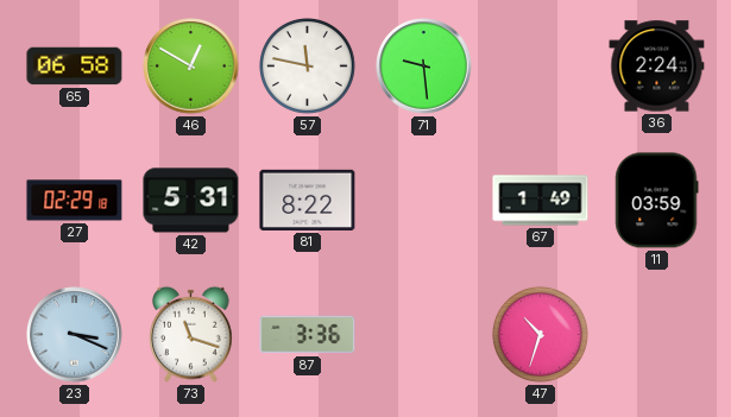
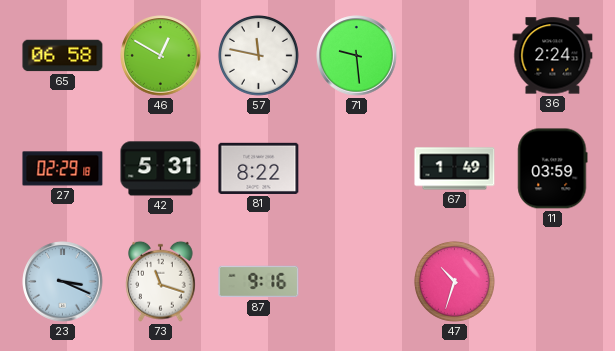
87: 3:36 -> 9:16
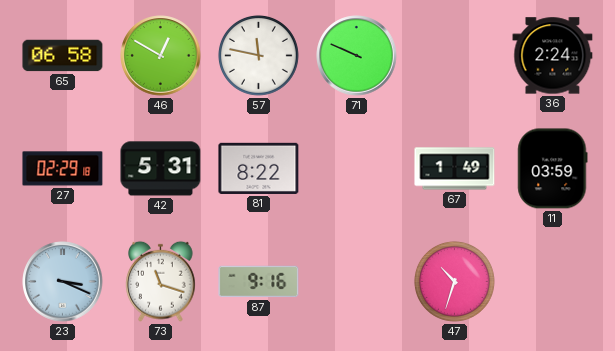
71: 9:29 -> 9:49
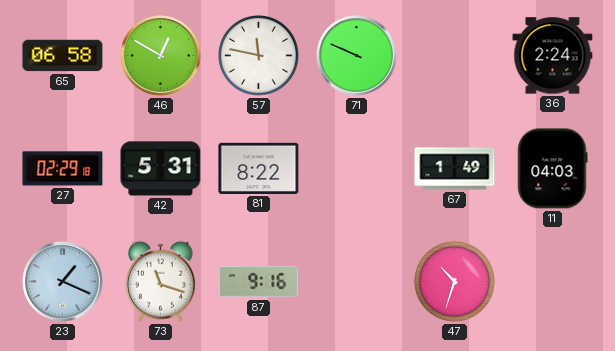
11: 03:59 -> 04:03
23: 3:19 -> 1:19
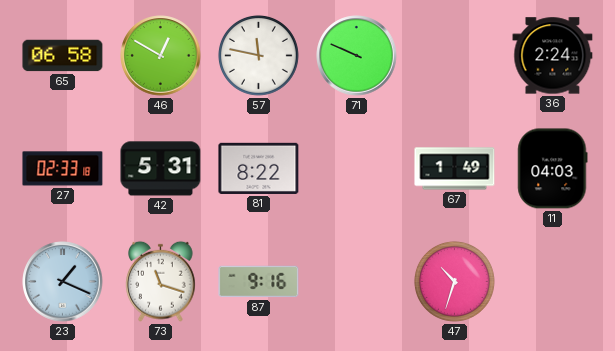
27: 02:29 -> 02:33
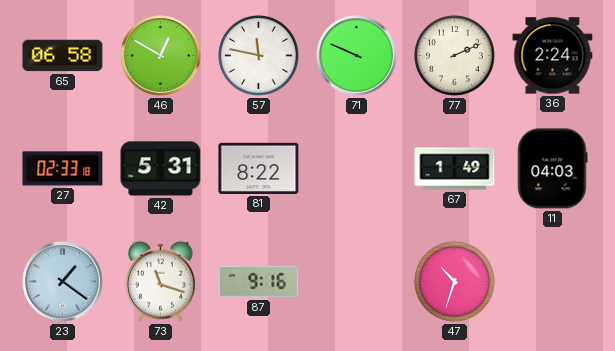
77: none -> 2:11
23: 1:19 -> 1:21
